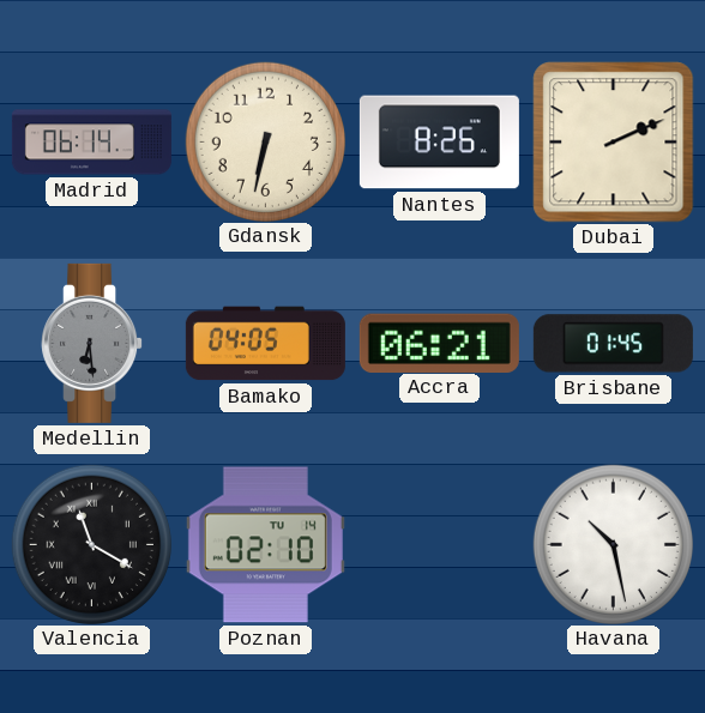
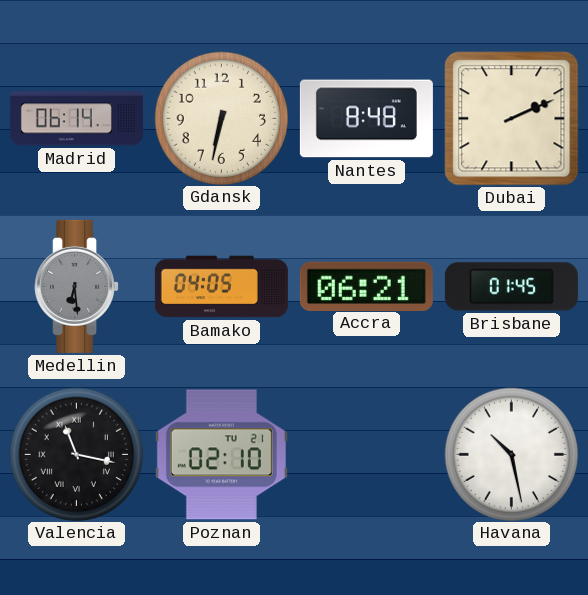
Nantes: 8:26 -> 8:48
Valencia: 11:20 -> 11:17
Poznan date: TU 14 -> TU 21
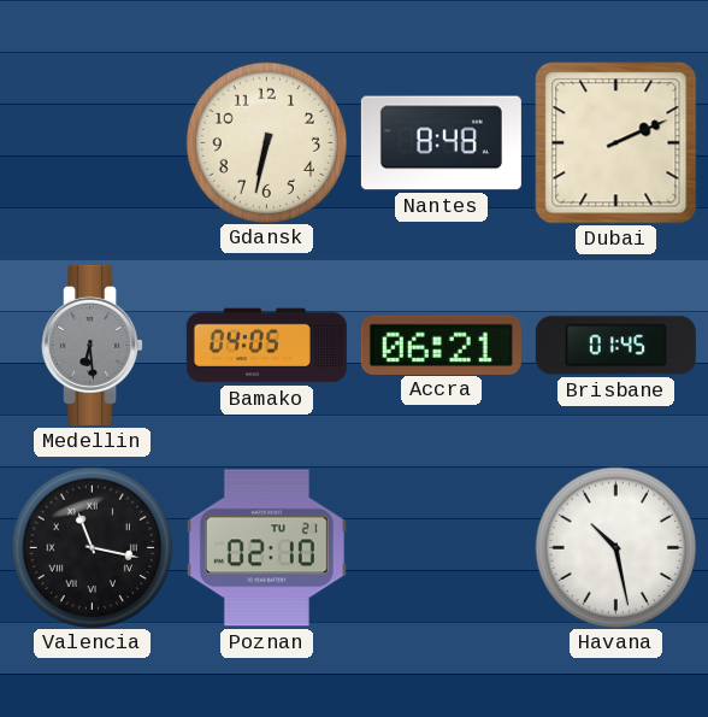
Madrid: 06:14 -> none
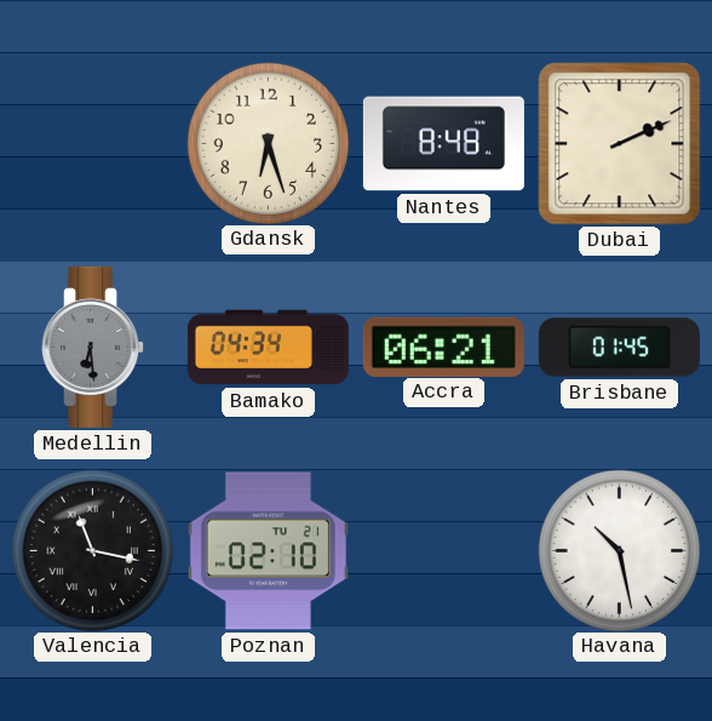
Gdansk: 6:32 -> 6:27
Bamako: 04:05 -> 04:34
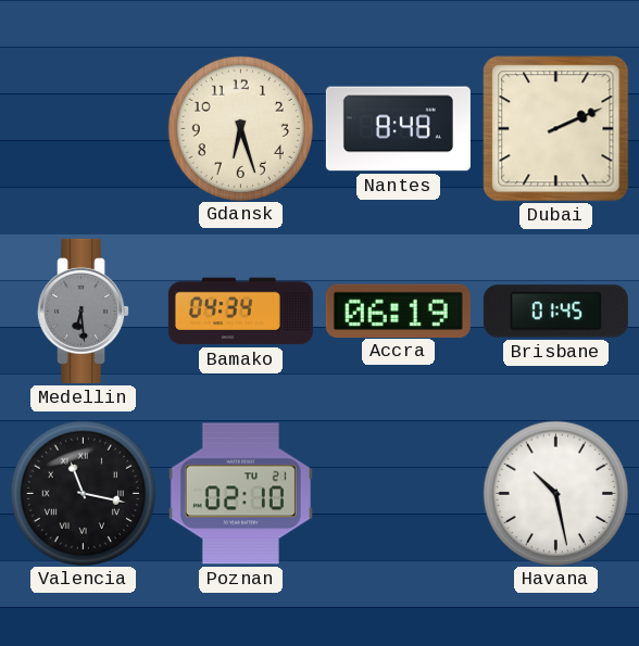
Accra: 06:21 -> 06:19
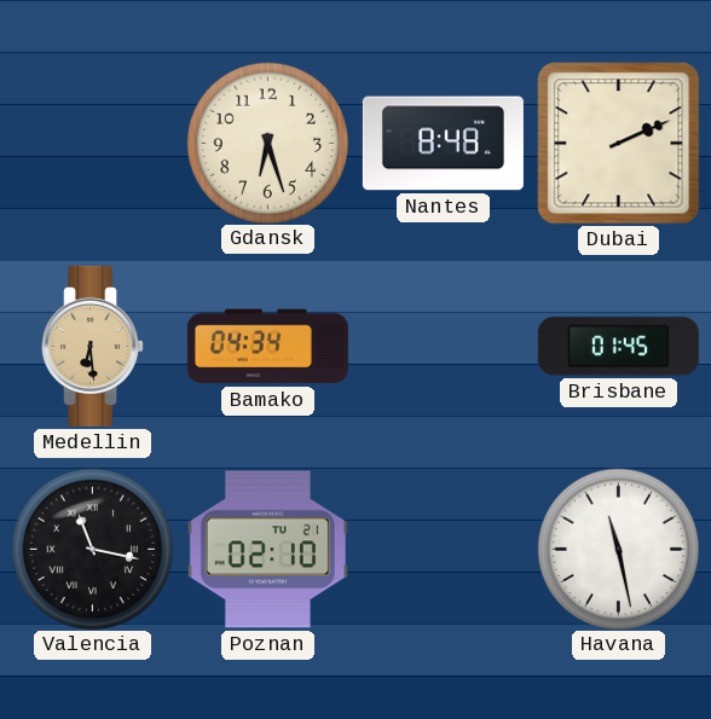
Medellin dial: grey -> champagne
Accra: 06:19 -> none
Havana: 10:28 -> 11:28
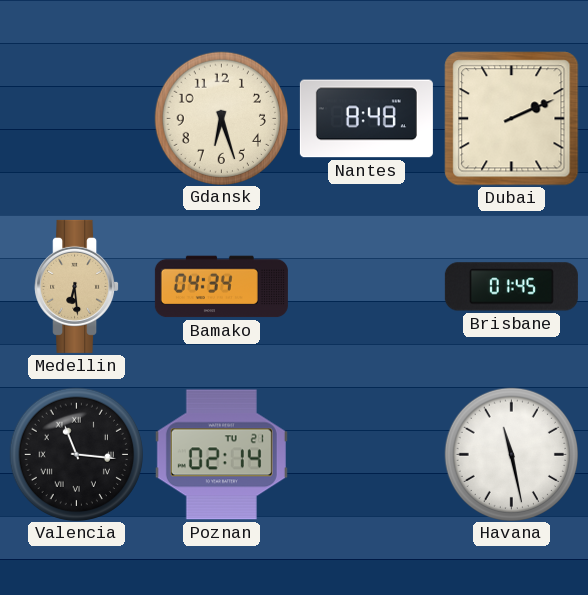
Valencia: 11:17 -> 11:16
Poznan: 02:10 -> 02:14
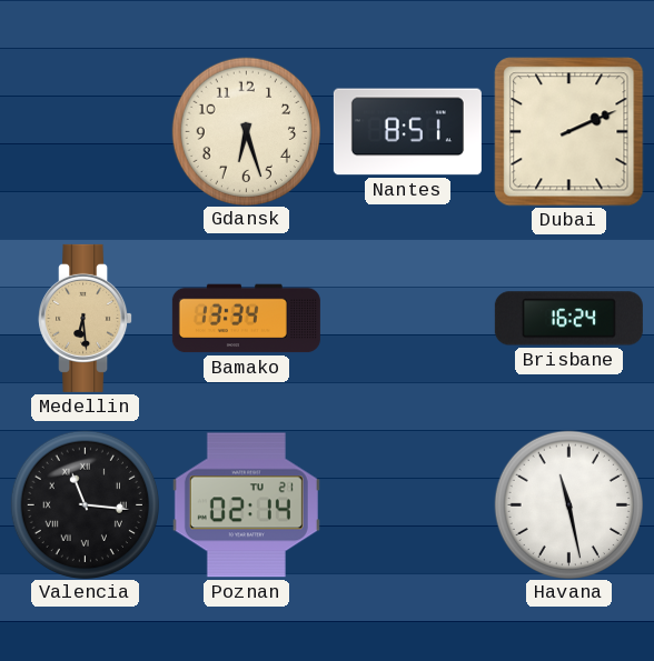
Nantes: 8:48 -> 8:51
Bamako: 04:34 -> 13:34
Brisbane: 01:45 -> 16:24
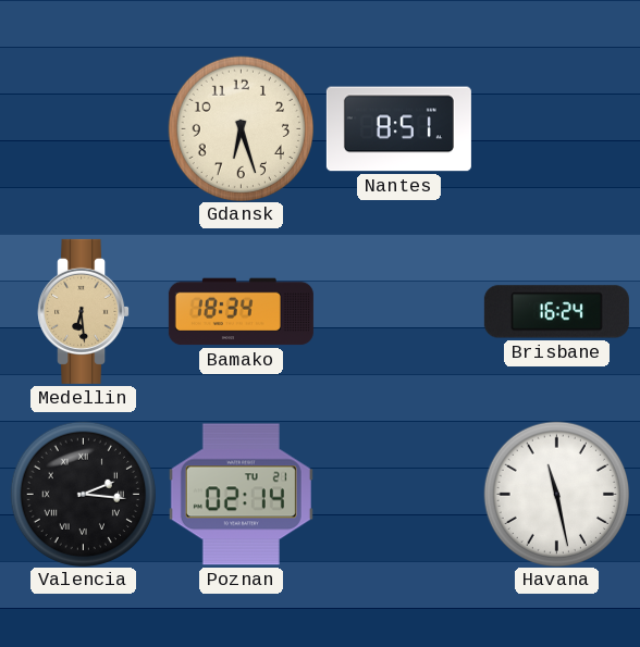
Dubai: 2:11 -> none
Bamako: 13:34 -> 18:34
Valencia: 11:16 -> 2:16
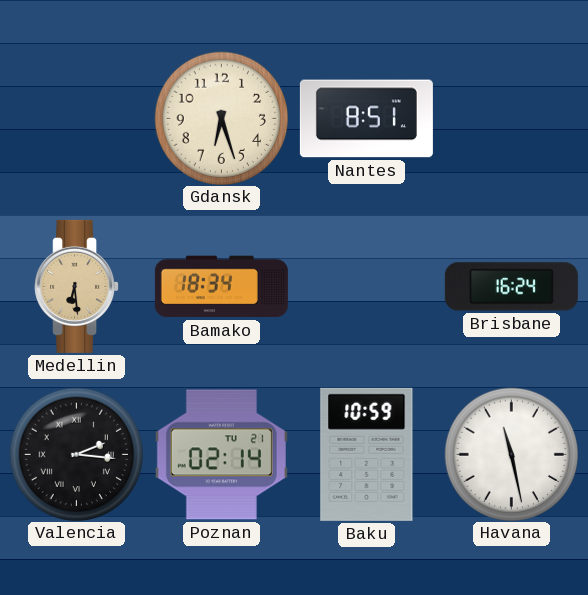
Baku: none -> 10:59
